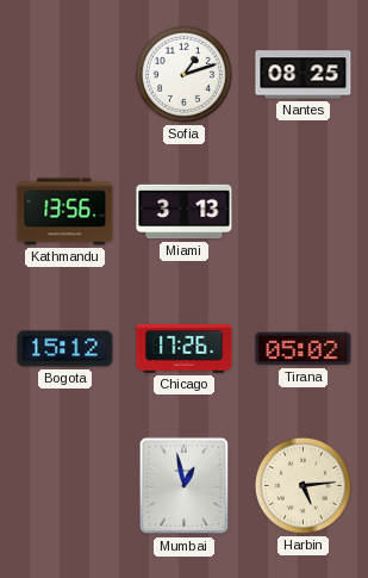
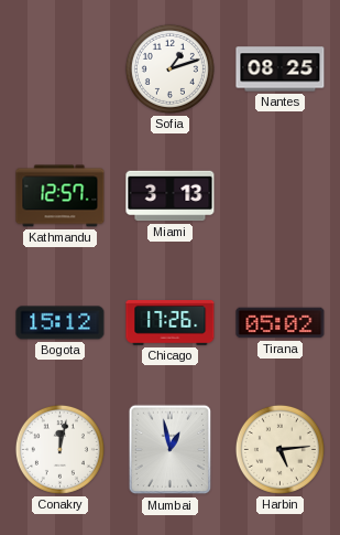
Kathmandu: 13:56 -> 12:57
Conakry: none -> 12:02
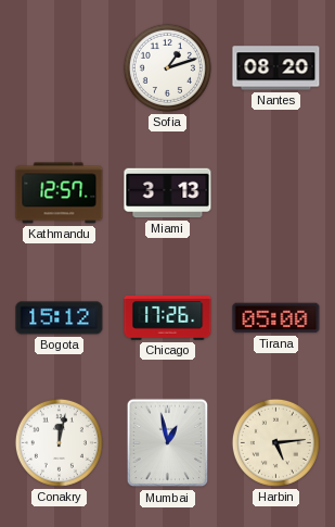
Nantes: 08:25 -> 08:20
Tirana: 05:02 -> 05:00
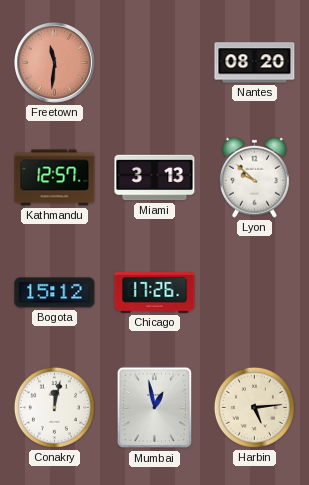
Freetown: none -> 11:31
Sofia: 1:12 -> none
Lyon: none -> 9:52
Tirana: 05:00 -> none
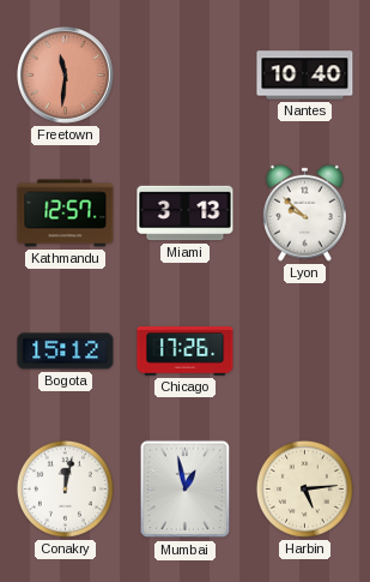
Nantes: 08:20 -> 10:40
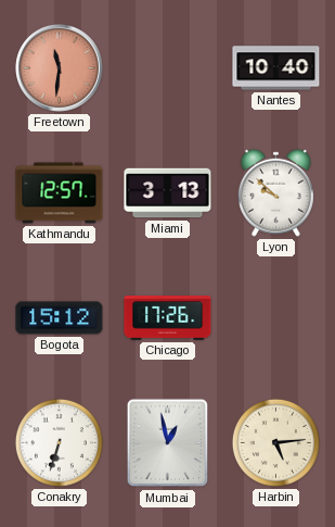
Conakry: 12:02 -> 6:33
